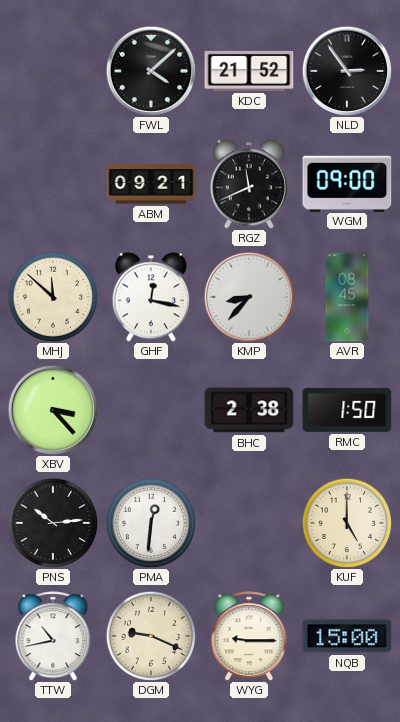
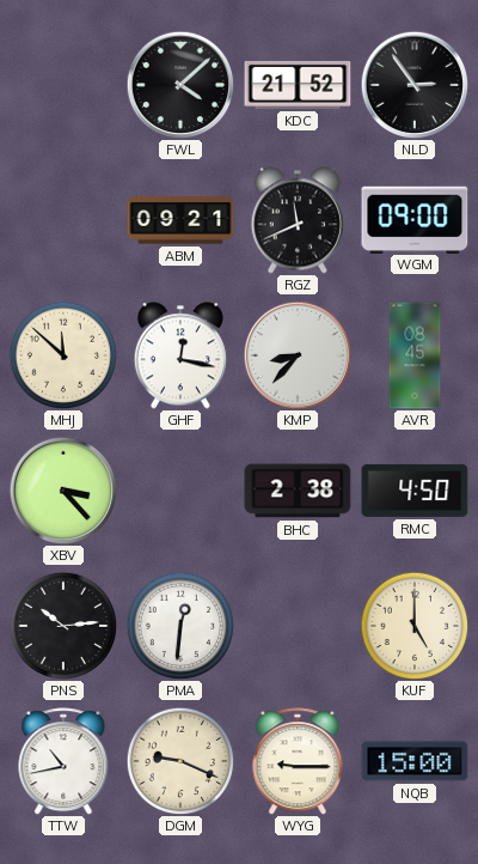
RMC: 1:50 -> 4:50
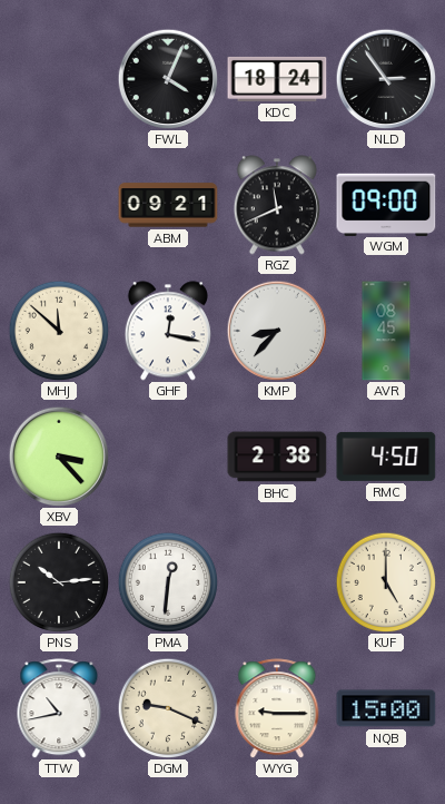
FWL: 4:08 -> 4:04
KDC: 21:52 -> 18:24
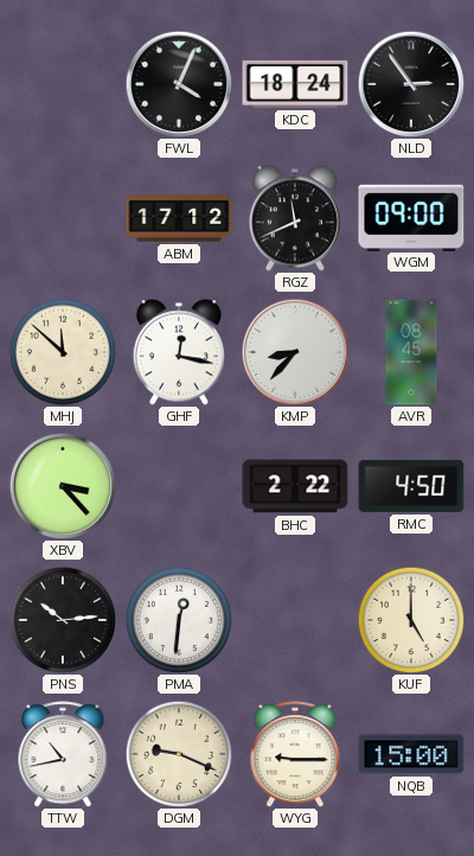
ABM: 09:21 -> 17:12
BHC: 2:38 -> 2:22
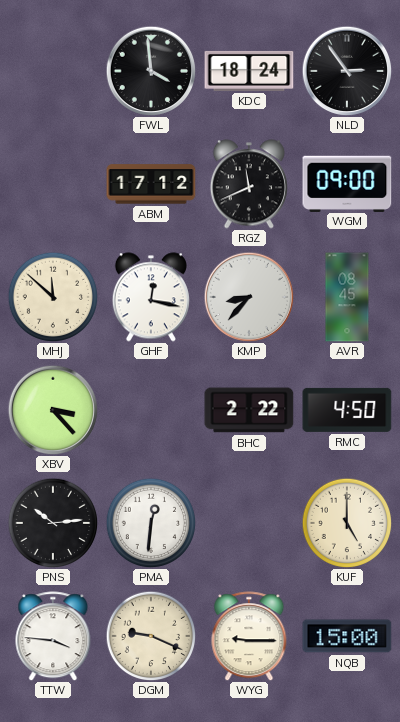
FWL: 4:04 -> 3:59
TTW: 10:43 -> 3:46
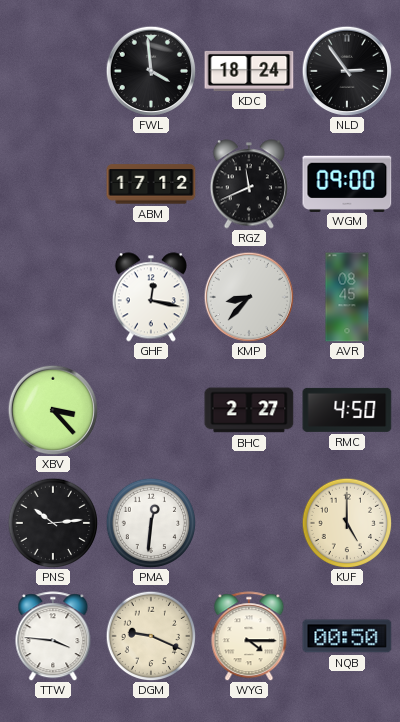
MHJ: 11:52 -> none
BHC: 2:22 -> 2:27
WYG: 9:15 -> 4:15
NQB: 15:00 -> 00:50
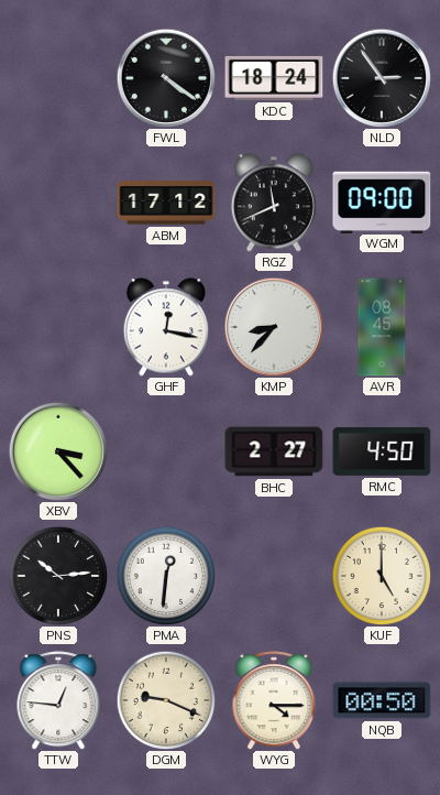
FWL: 3:59 -> 4:21
TTW: 3:46 -> 12:46
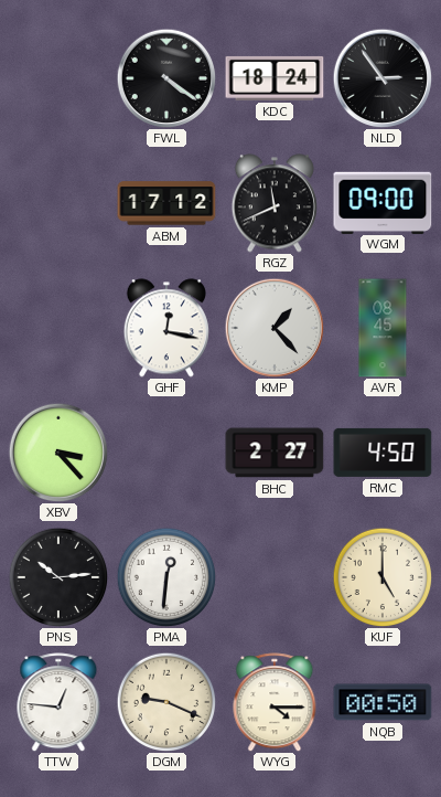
KMP: 8:37 -> 1:23
